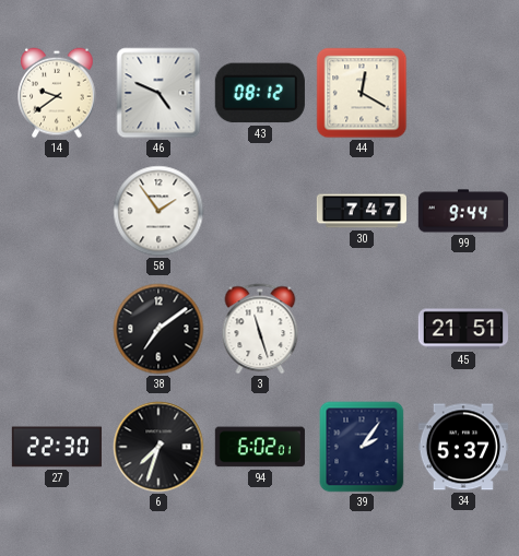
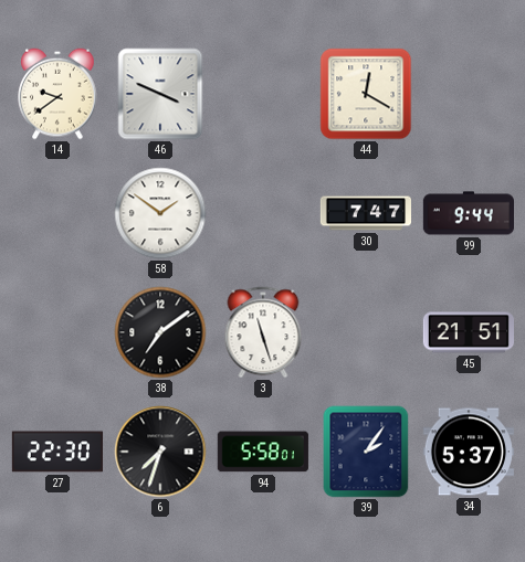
46: 4:49 -> 3:49
43: 08:12 -> none
58: 1:54 -> 1:51
94: 6:02 -> 5:58
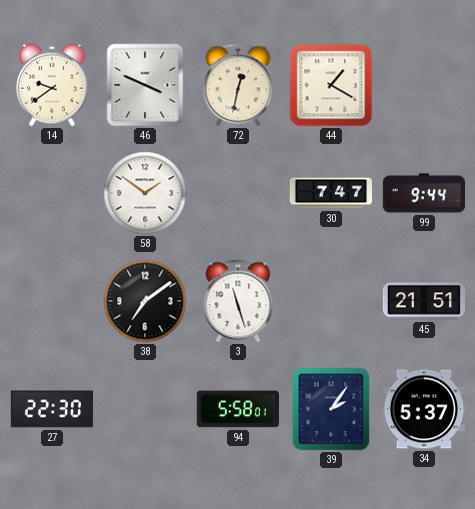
72: none -> 12:32
44: 12:20 -> 1:20
6: 7:33 -> none
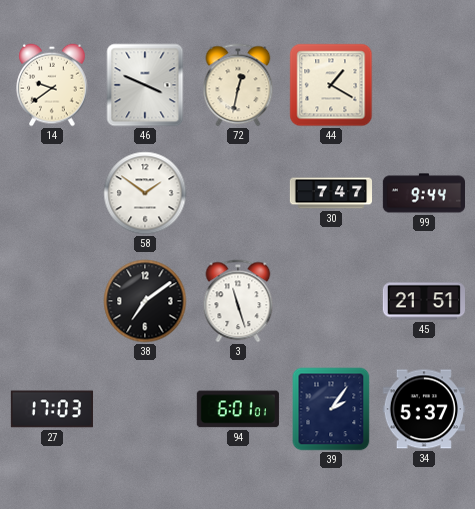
27: 22:30 -> 17:03
94: 5:58 -> 6:01
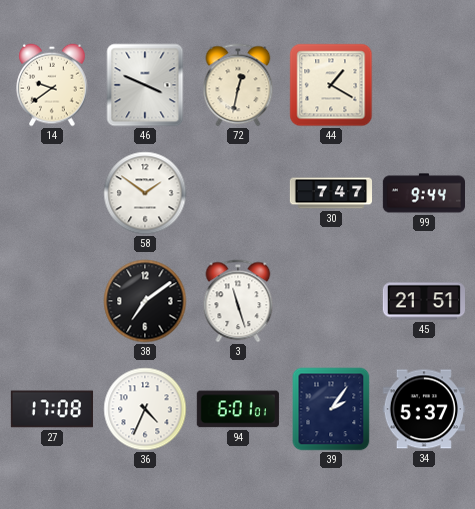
27: 17:03 -> 17:08
36: none -> 4:34
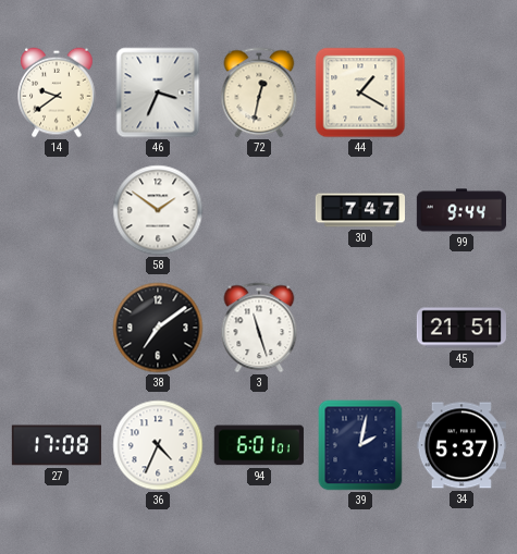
46: 3:49 -> 3:34
39: 2:06 -> 2:02
